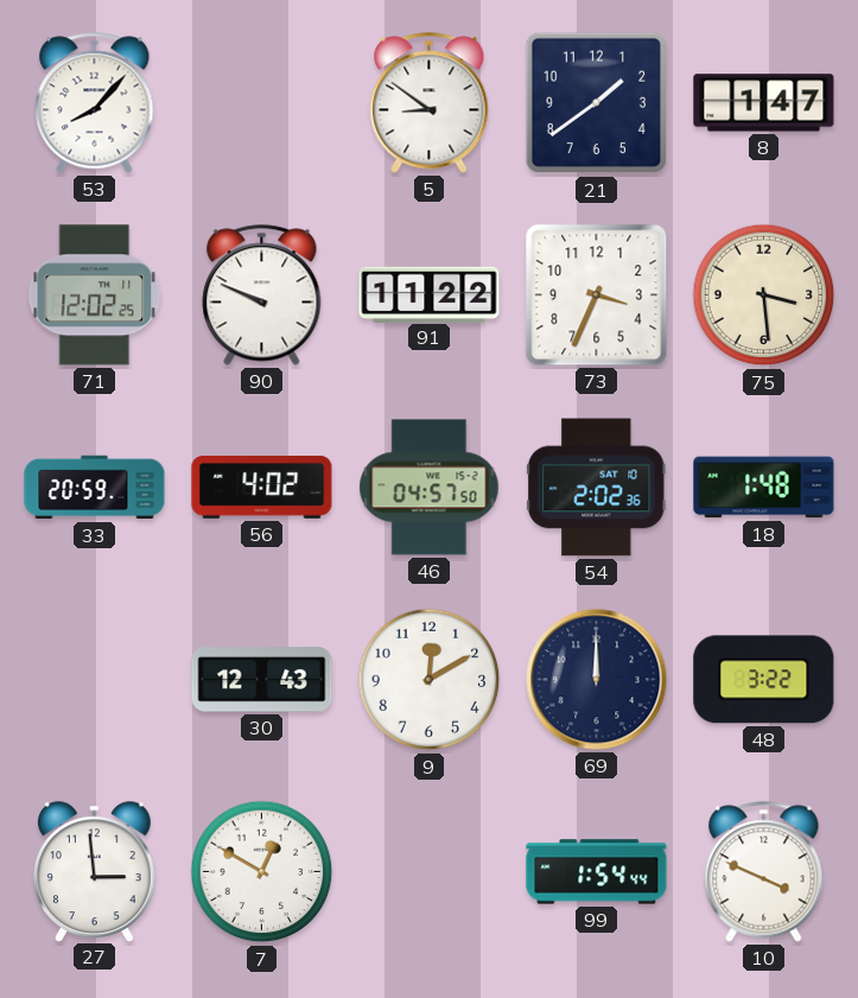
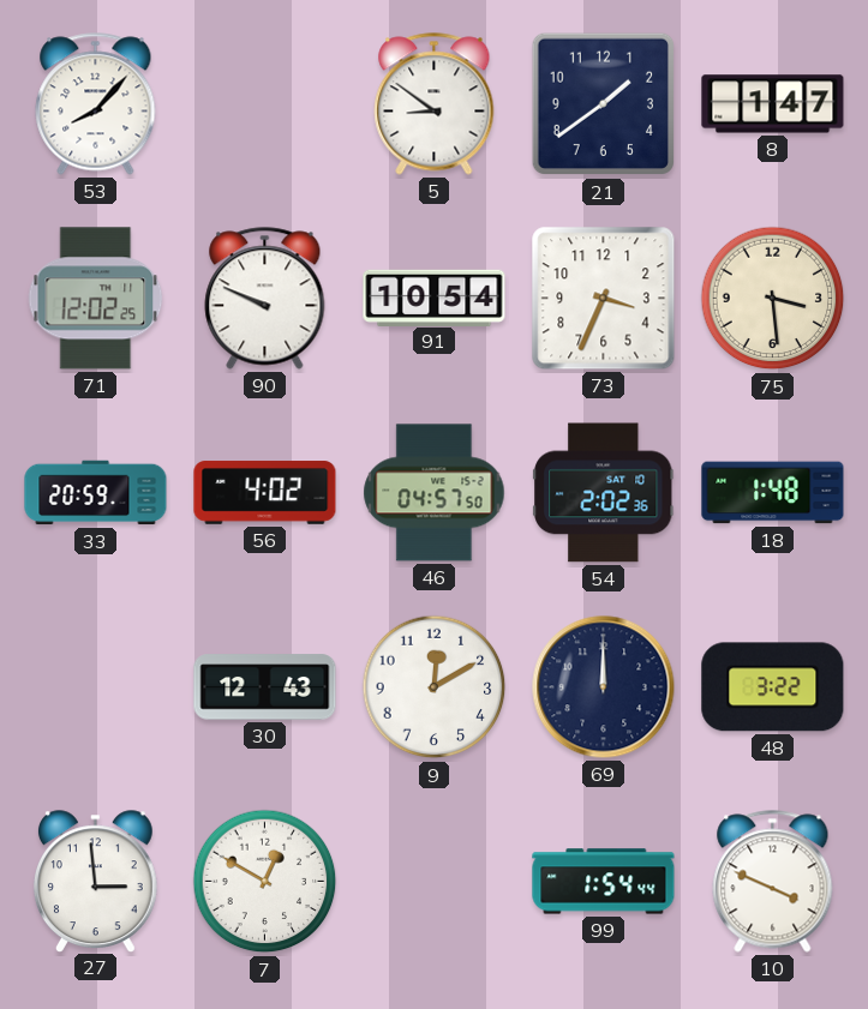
91: 11:22 -> 10:54
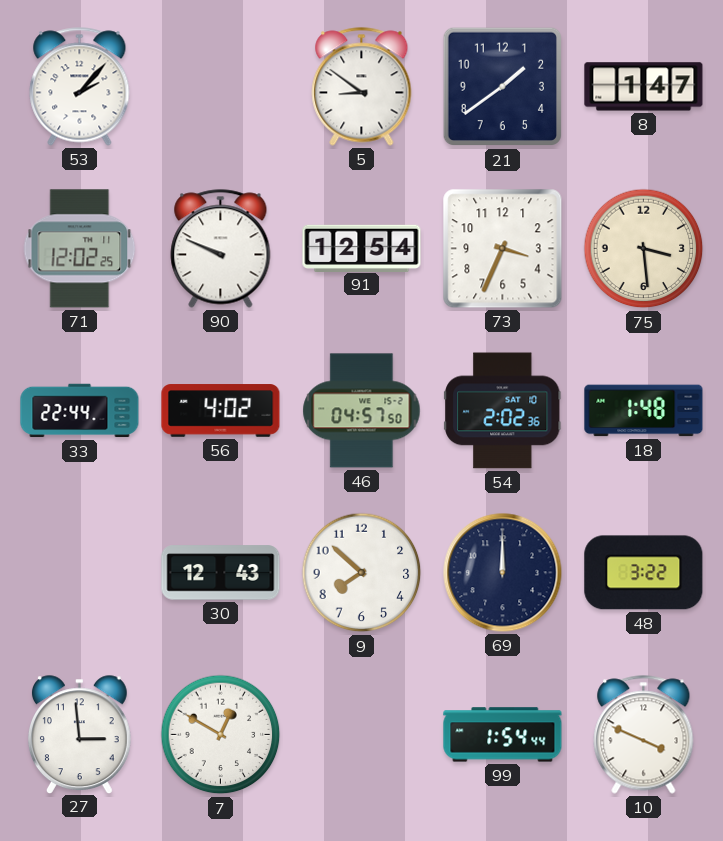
53: 8:07 -> 2:07
91: 10:54 -> 12:54
33: 20:59 -> 22:44
9: 12:10 -> 7:52
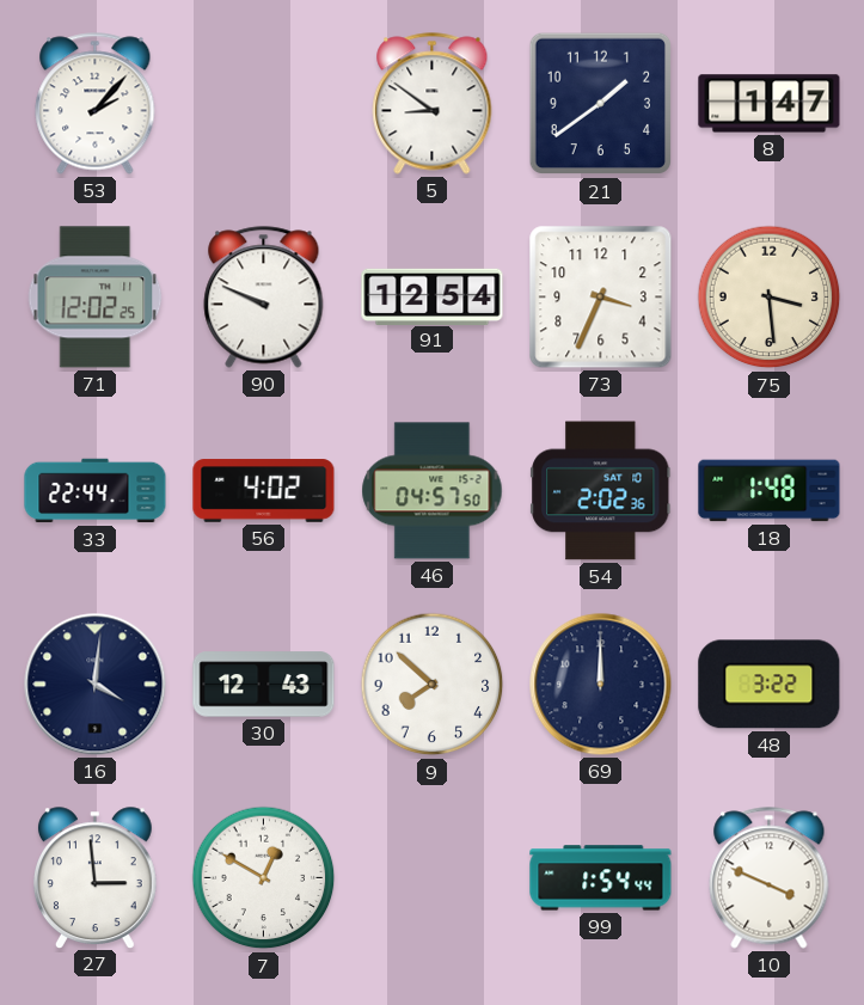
16: none -> 4:01
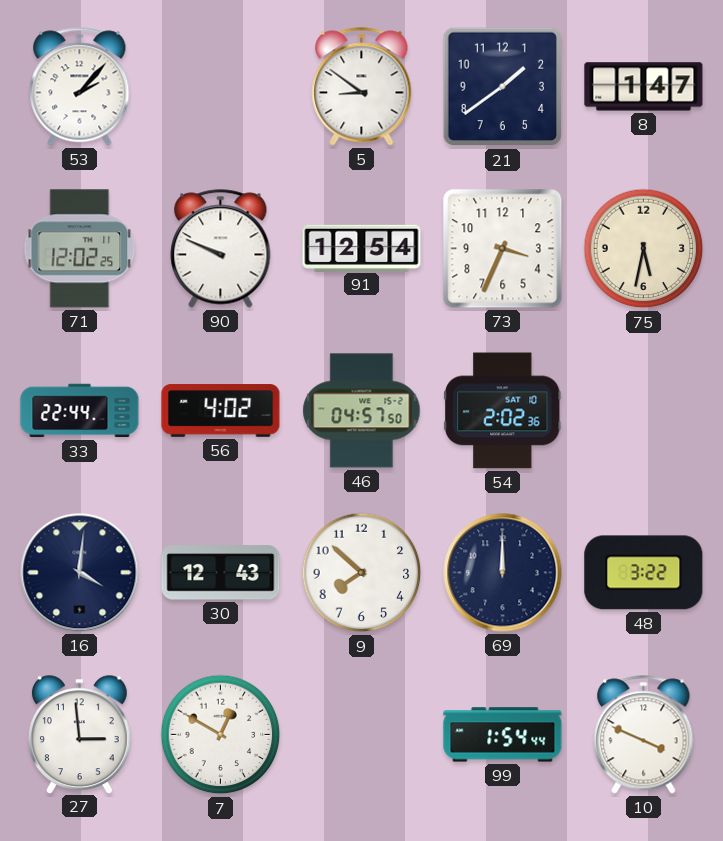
75: 3:29 -> 5:32
18: 1:48 -> none
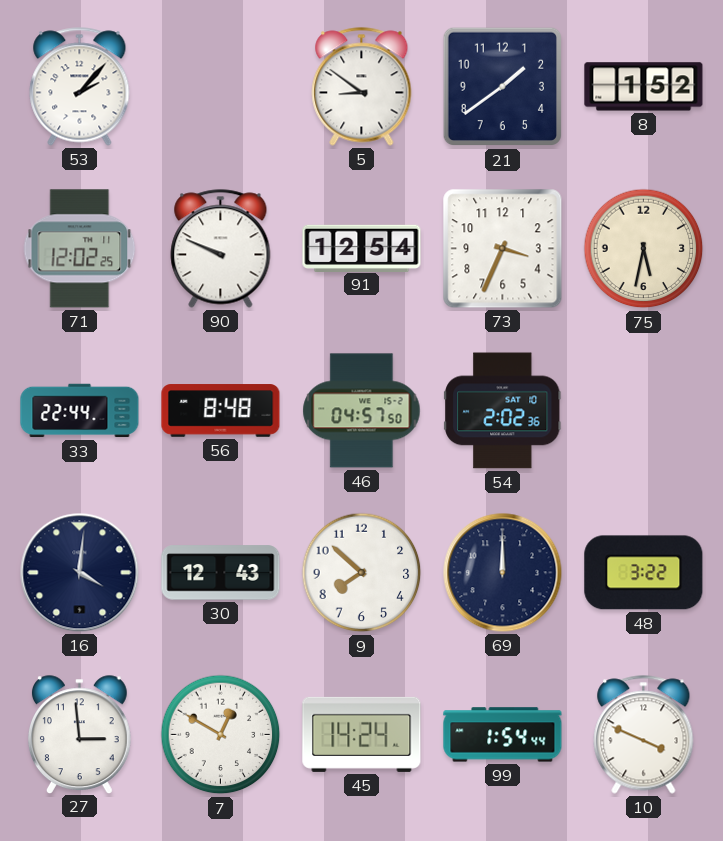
8: 1:47 -> 1:52
56: 4:02 -> 8:48
45: none -> 14:24
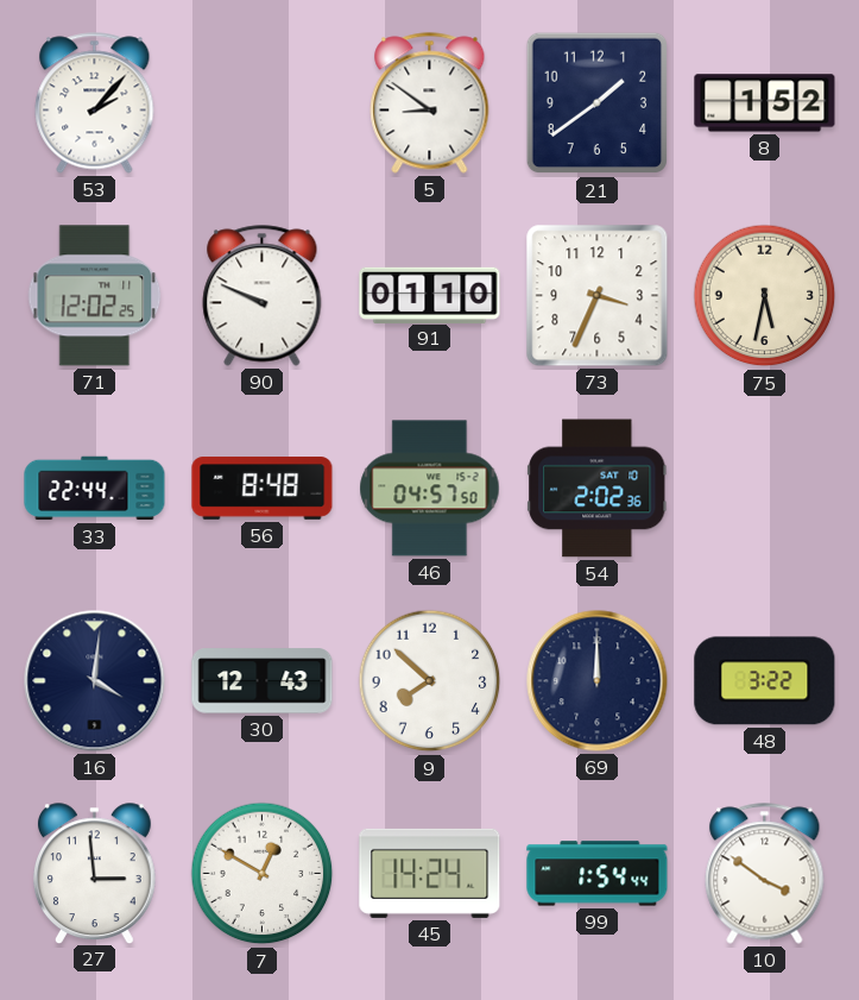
91: 12:54 -> 01:10
10: 3:49 -> 3:51
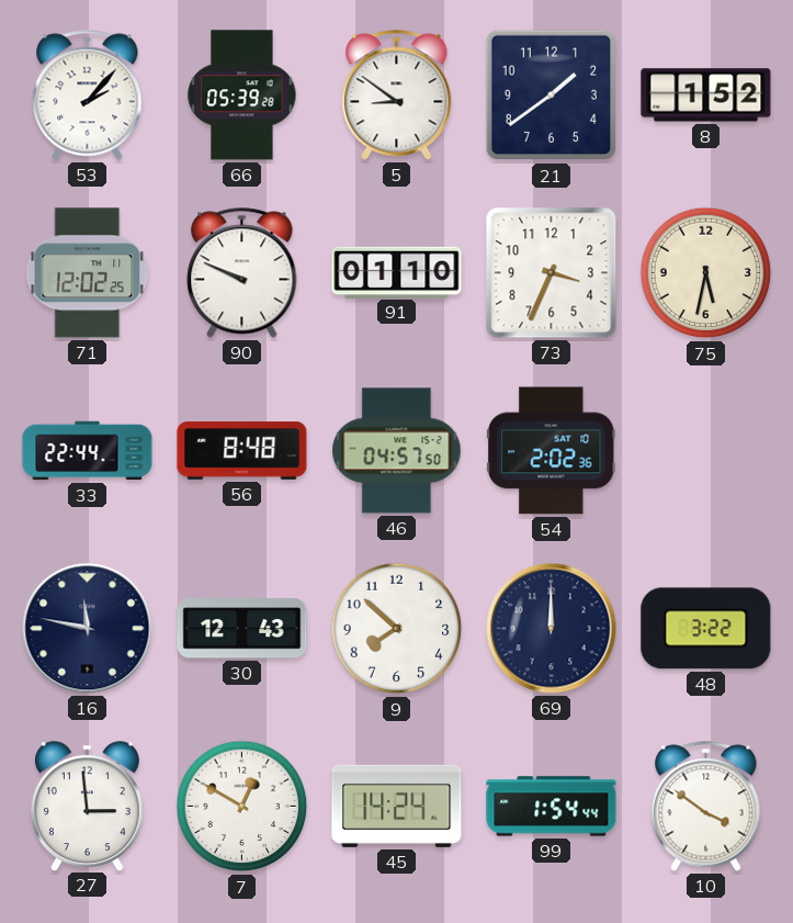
66: none -> 05:39
16: 4:01 -> 11:47
